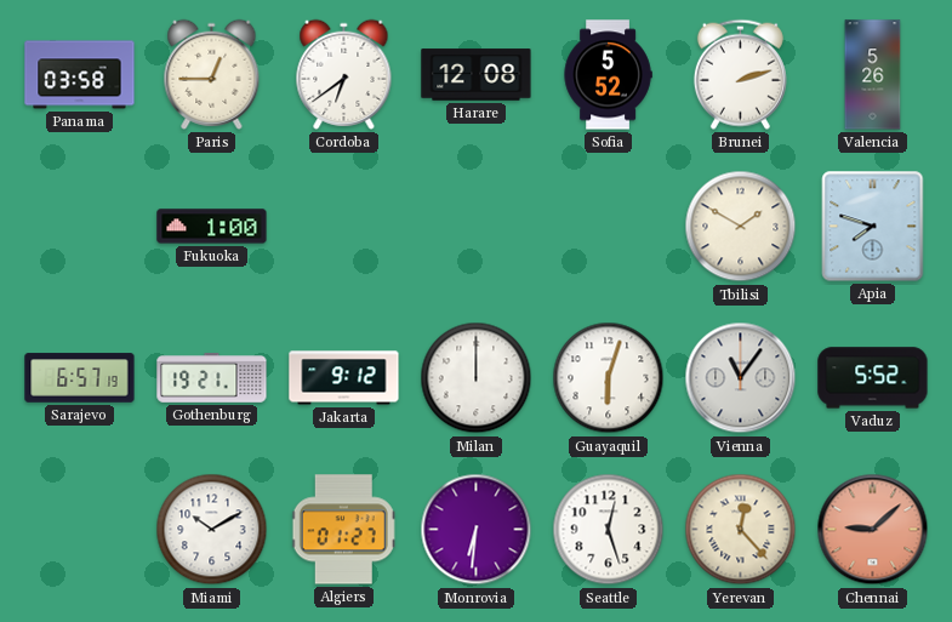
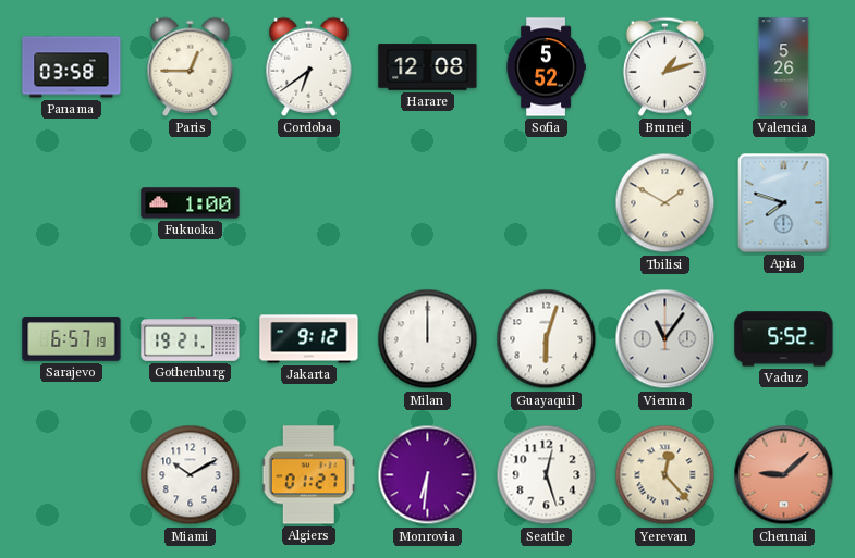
Brunei: 2:12 -> 1:12
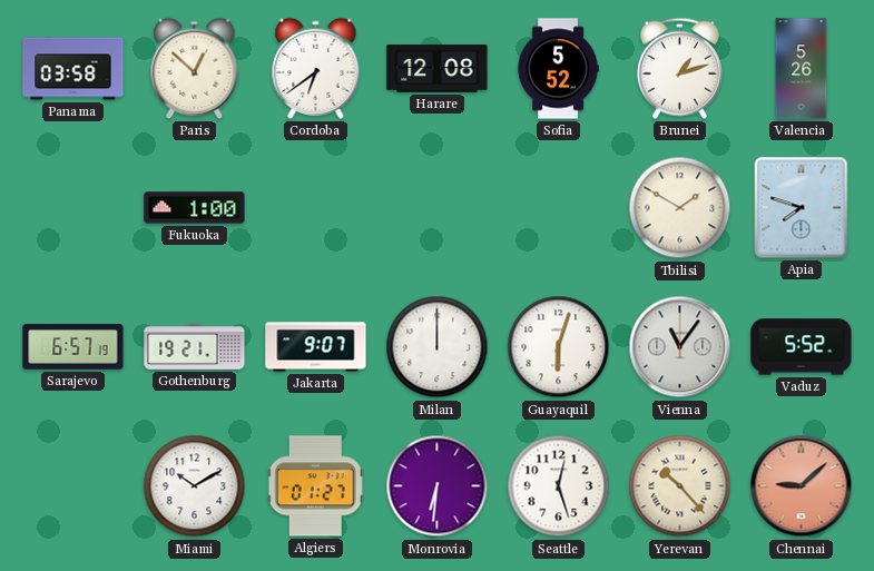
Paris: 12:45 -> 12:52
Jakarta: 9:12 -> 9:07
Yerevan: 12:23 -> 10:23
